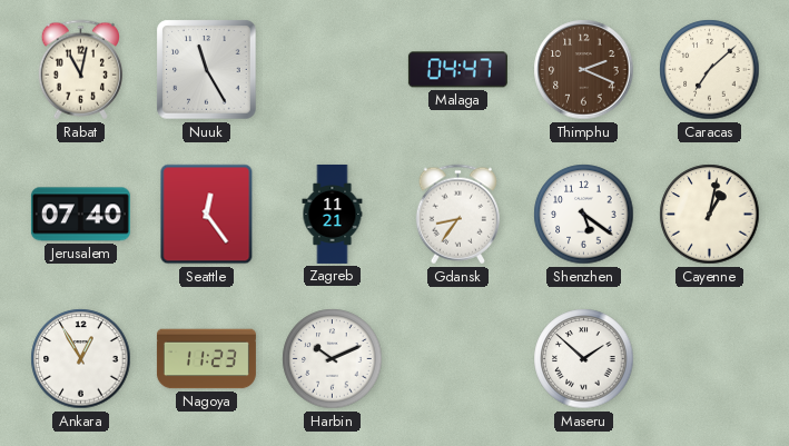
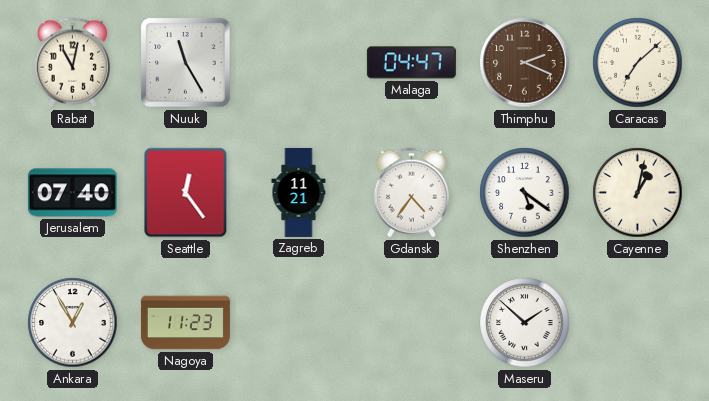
Gdansk: 8:36 -> 4:36
Harbin: 10:11 -> none
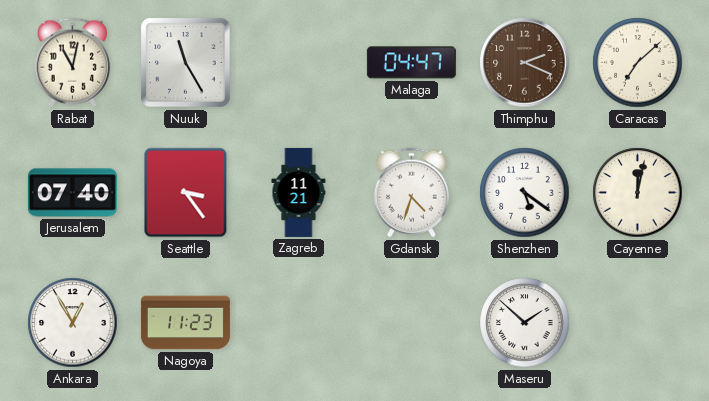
Seattle: 12:24 -> 3:24
Gdansk: 4:36 -> 4:33
Cayenne: 1:02 -> 12:02
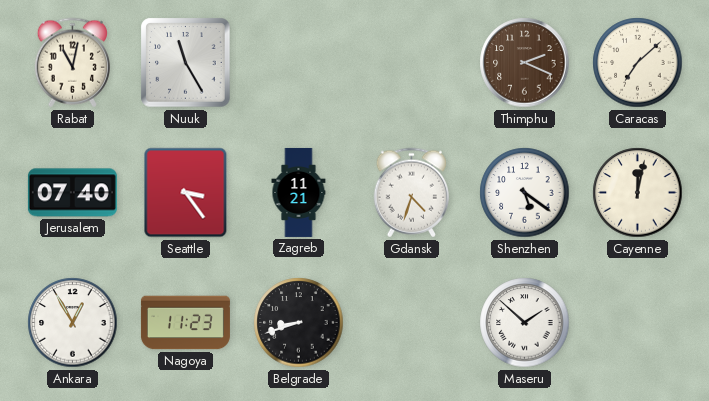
Malaga: 04:47 -> none
Belgrade: none -> 8:42
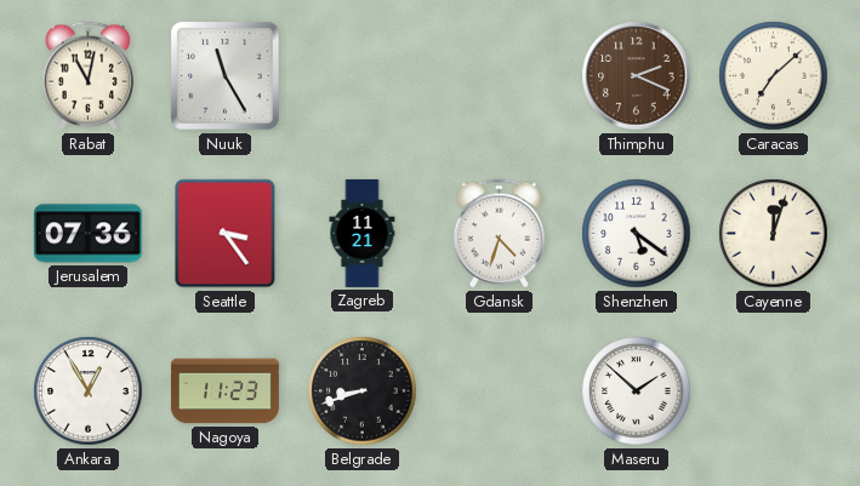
Jerusalem: 07:40 -> 07:36
Cayenne: 12:02 -> 12:03
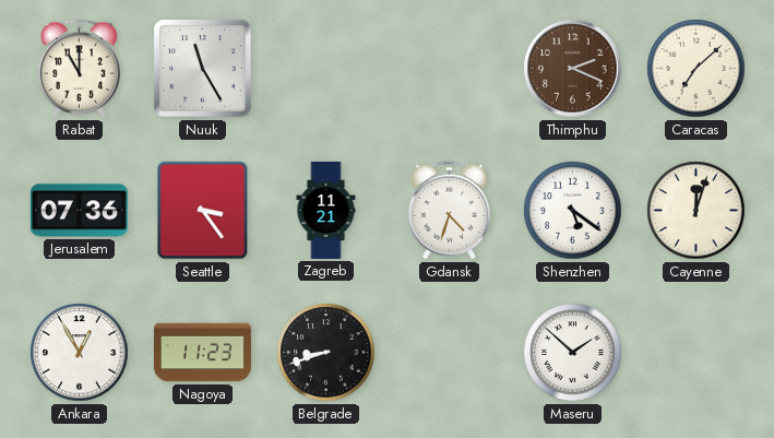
Rabat: 11:02 -> 11:00
